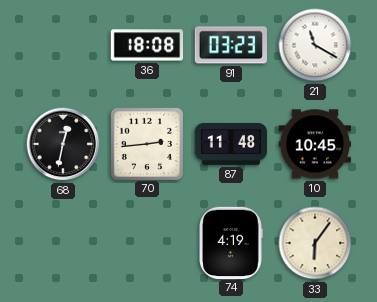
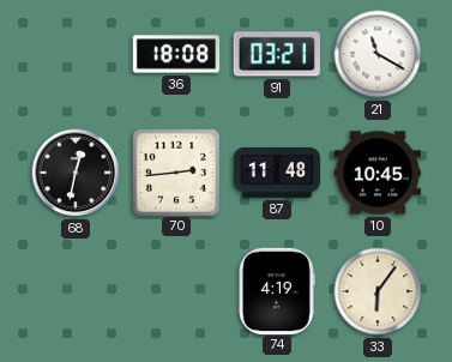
91: 03:23 -> 03:21
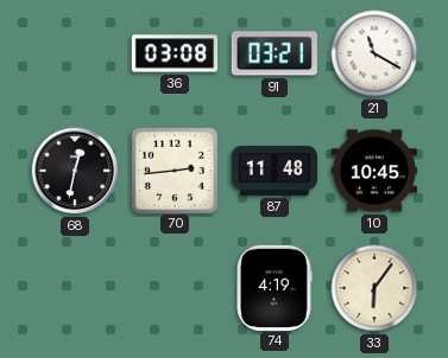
36: 18:08 -> 03:08
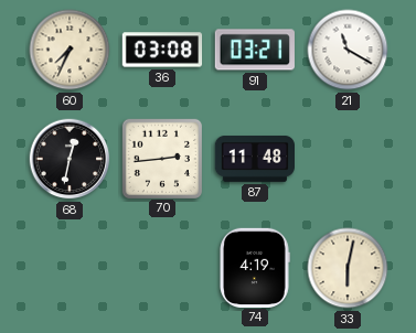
60: none -> 7:34
10: 10:45 -> none
33: 6:06 -> 6:02
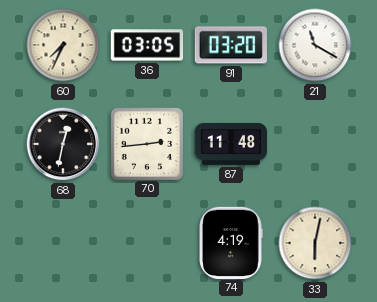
36: 03:08 -> 03:05
91: 03:21 -> 03:20
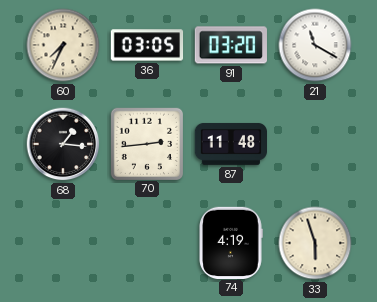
68: 12:32 -> 1:16
33: 6:02 -> 5:57
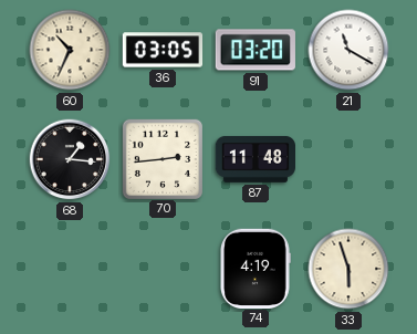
60: 7:34 -> 10:34
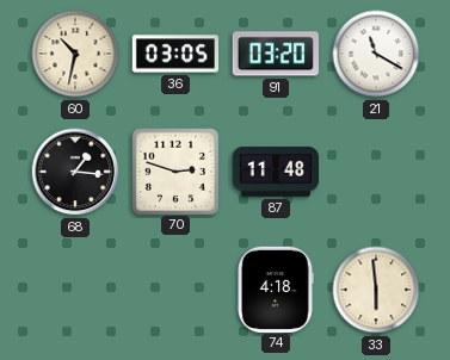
60: 10:34 -> 10:32
70: 2:44 -> 2:48
74: 4:19 -> 4:18
33: 5:57 -> 5:59
